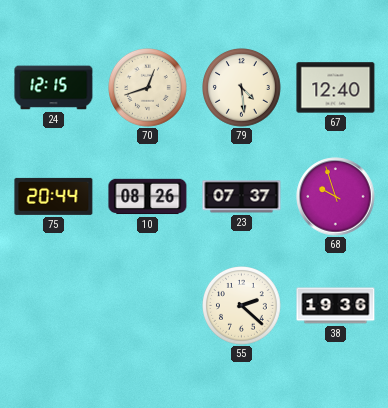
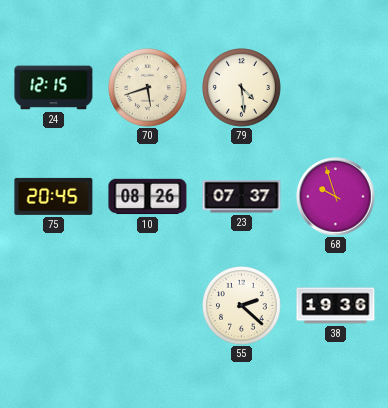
70: 12:42 -> 5:42
67: 12:40 -> none
75: 20:44 -> 20:45
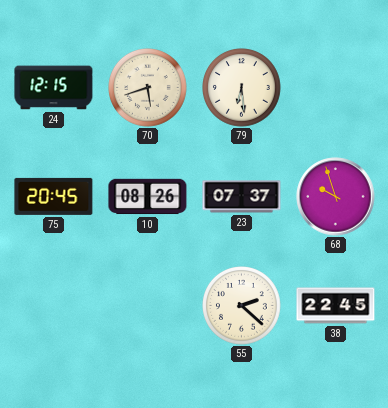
79: 4:29 -> 6:29
38: 19:36 -> 22:45
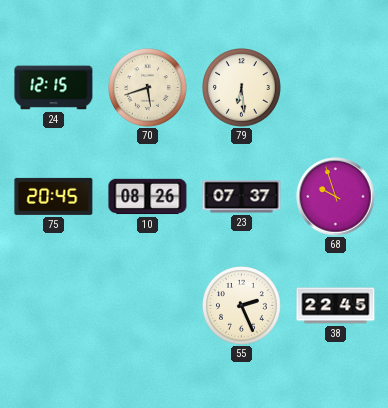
55: 2:22 -> 2:26
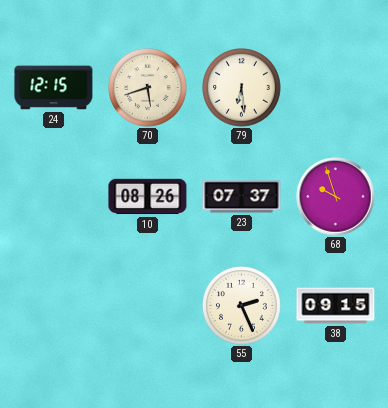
75: 20:45 -> none
38: 22:45 -> 09:15
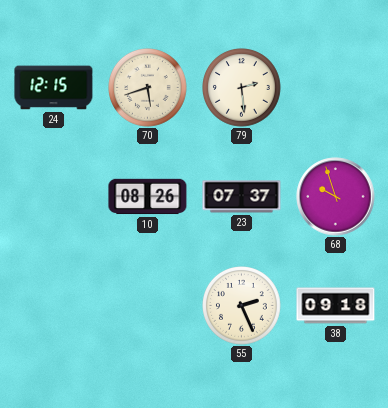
79: 6:29 -> 2:29
38: 09:15 -> 09:18
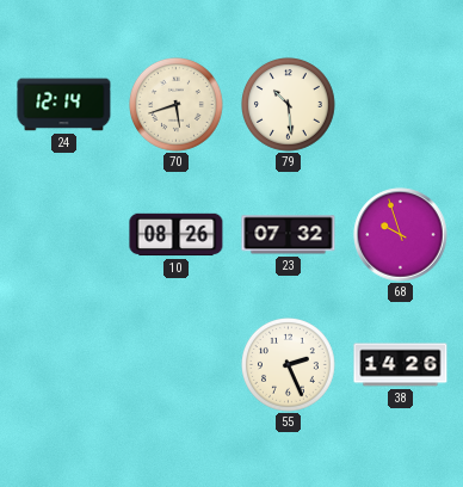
24: 12:15 -> 12:14
79: 2:29 -> 10:29
23: 07:37 -> 07:32
38: 09:18 -> 14:26
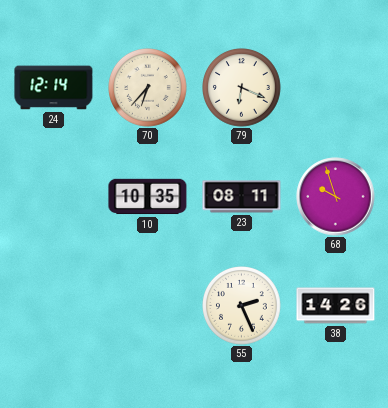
70: 5:42 -> 6:37
79: 10:29 -> 6:19
10: 08:26 -> 10:35
23: 07:32 -> 08:11
